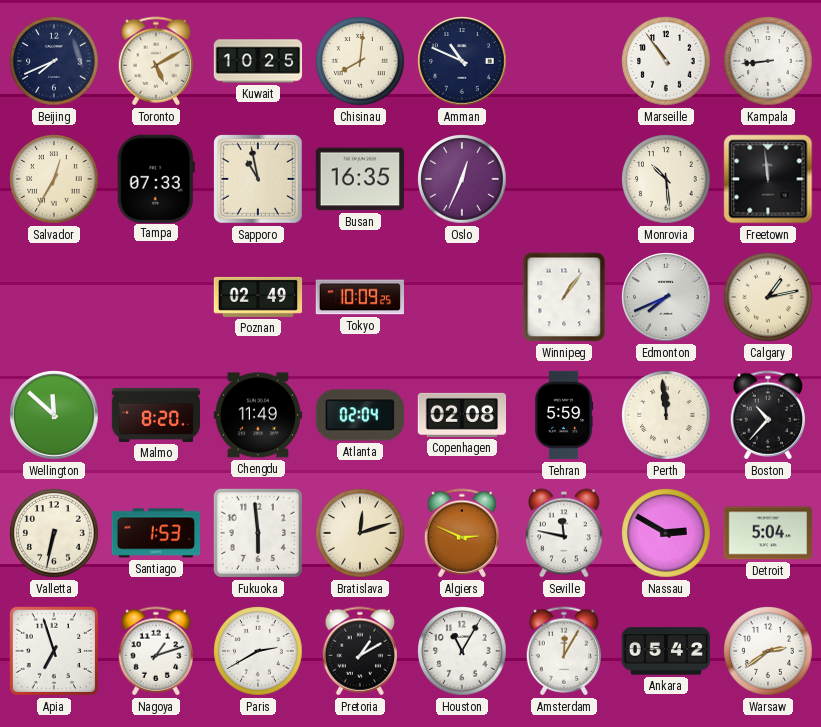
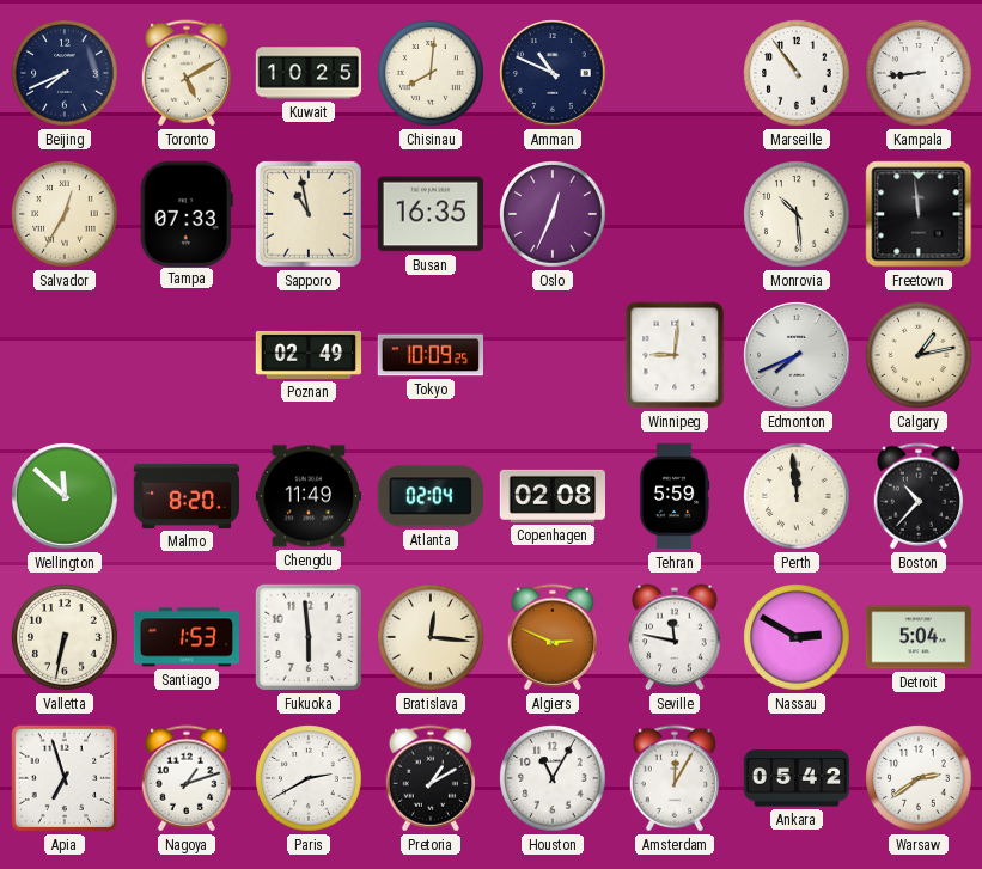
Winnipeg: 1:06 -> 9:01
Bratislava: 12:12 -> 12:16
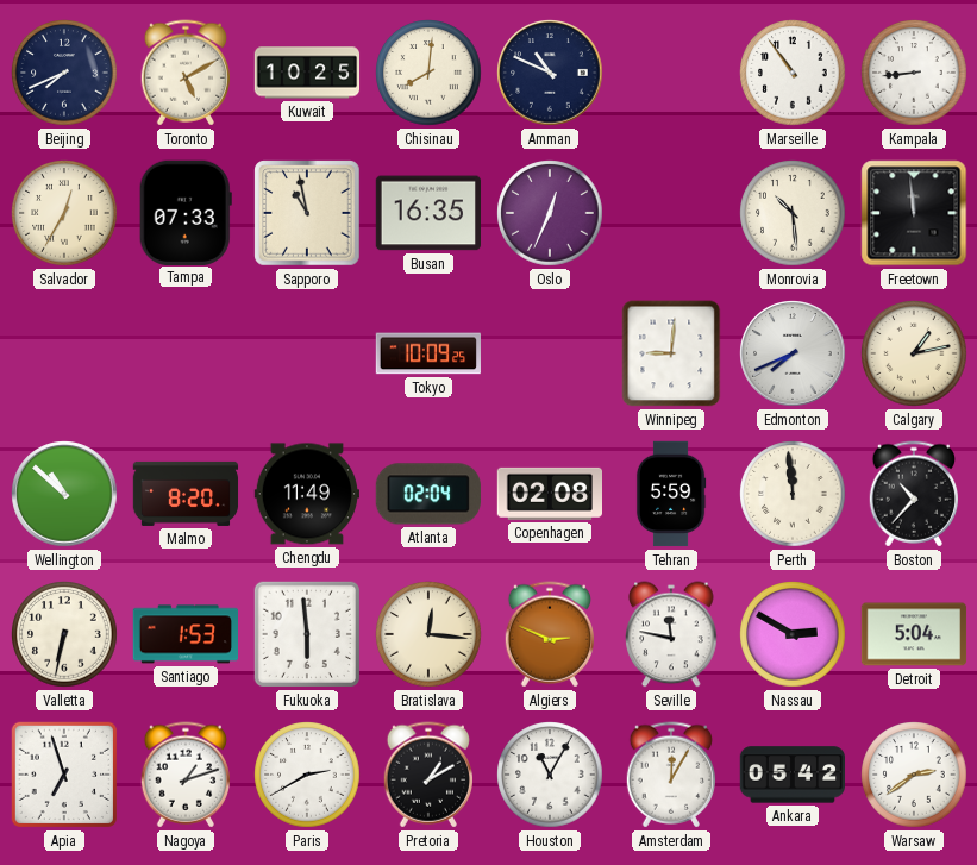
Poznan: 02:49 -> none
Wellington: 11:52 -> 10:52
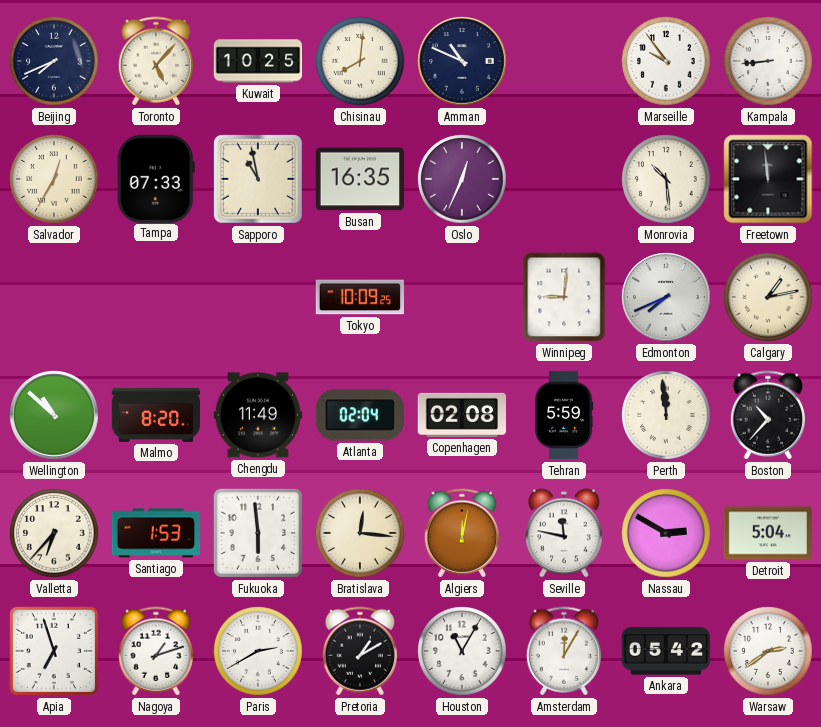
Toronto: 5:10 -> 5:07
Marseille: 10:54 -> 9:54
Valletta: 6:32 -> 6:37
Algiers: 2:49 -> 12:02
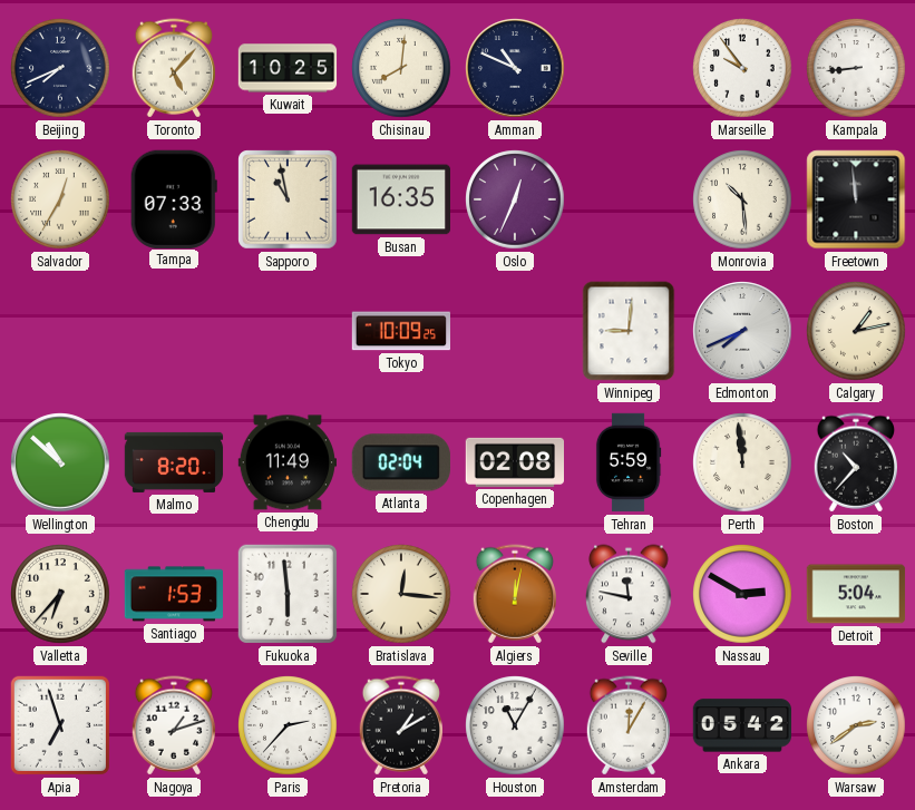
Paris: 2:40 -> 2:37
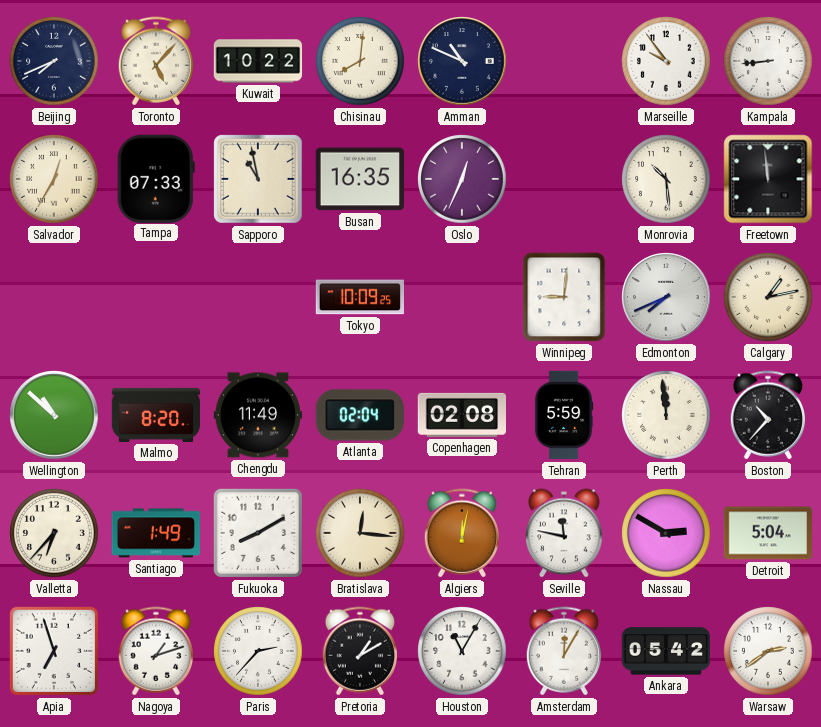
Kuwait: 10:25 -> 10:22
Santiago: 1:53 -> 1:49
Fukuoka: 5:59 -> 8:10
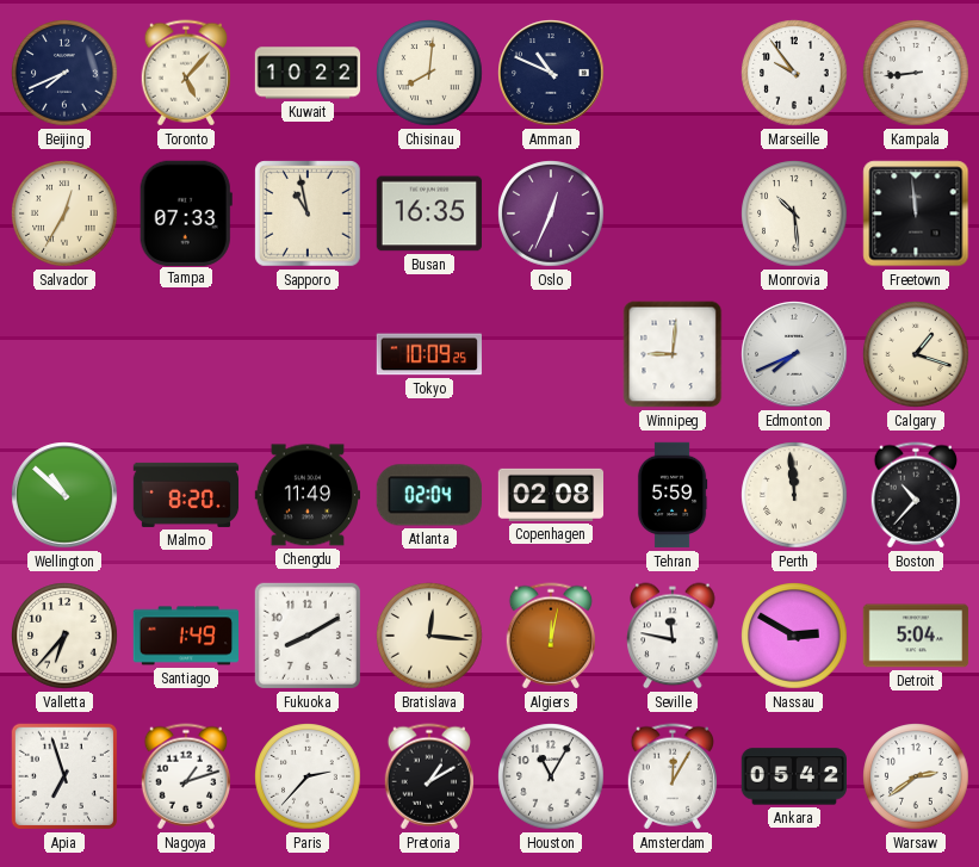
Calgary: 1:13 -> 1:18
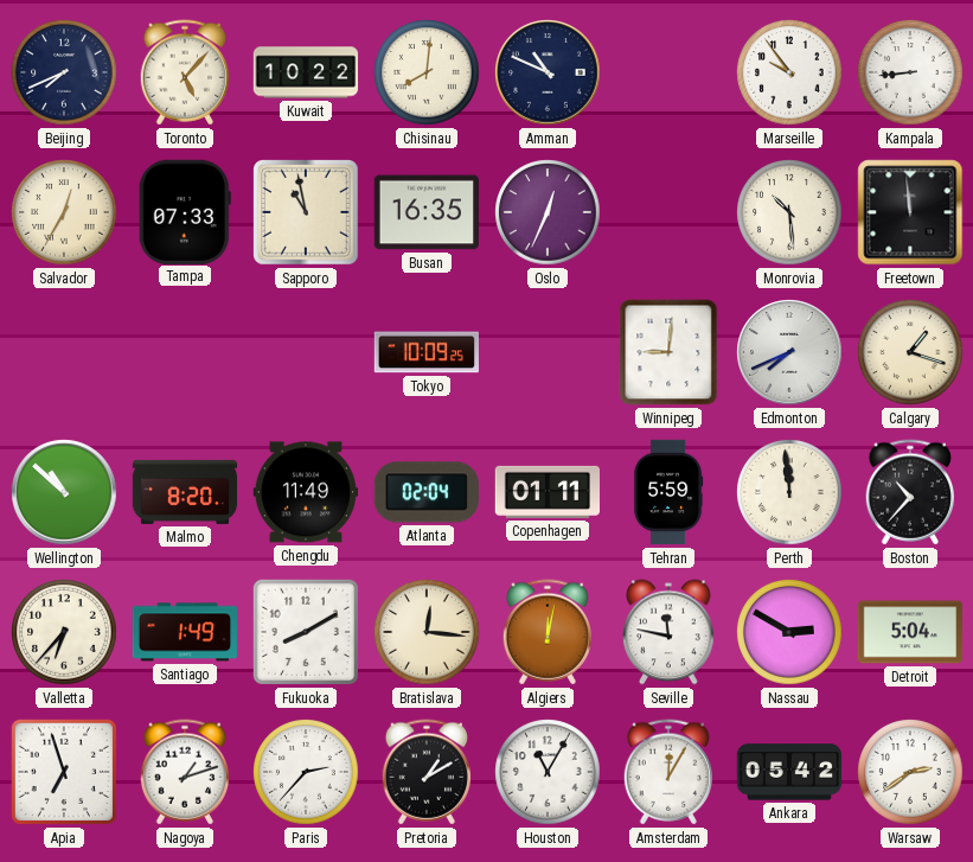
Copenhagen: 02:08 -> 01:11
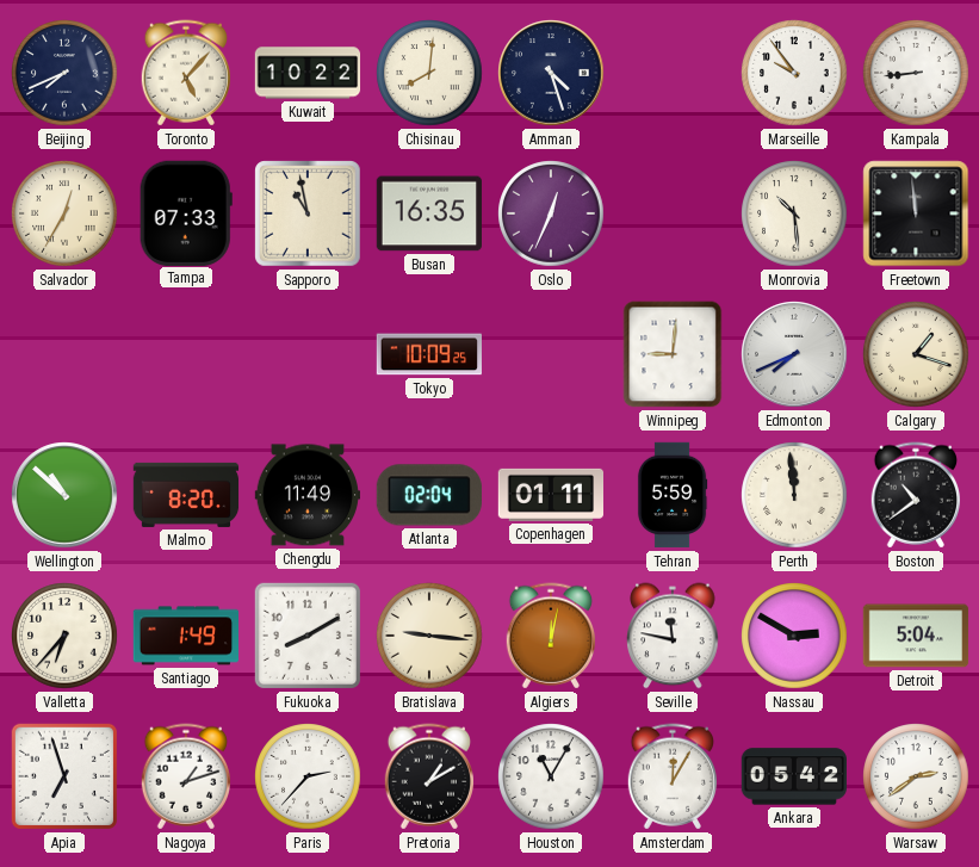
Amman: 10:49 -> 4:27
Boston: 10:37 -> 10:39
Bratislava: 12:16 -> 9:16
